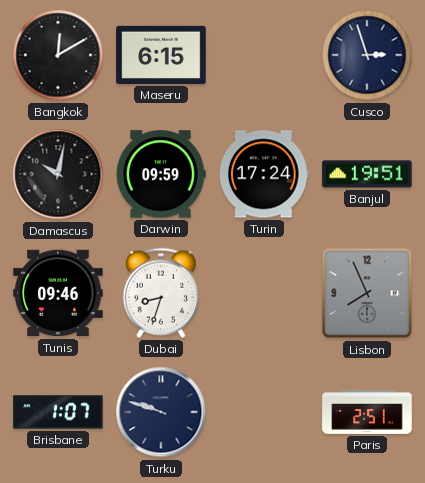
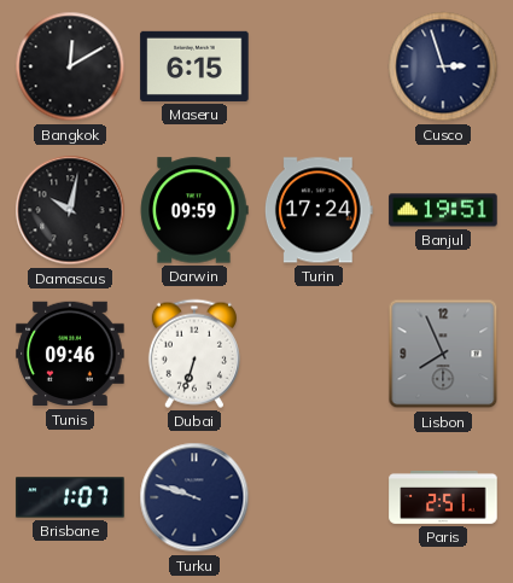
Dubai: 8:33 -> 6:33
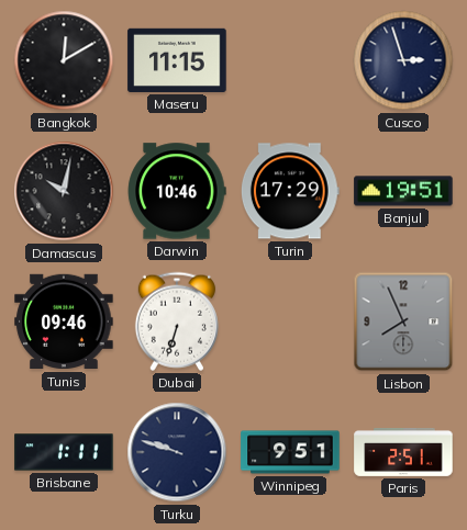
Maseru: 6:15 -> 11:15
Darwin: 09:59 -> 10:46
Turin: 17:24 -> 17:29
Brisbane: 1:07 -> 1:11
Winnipeg: none -> 9:51
